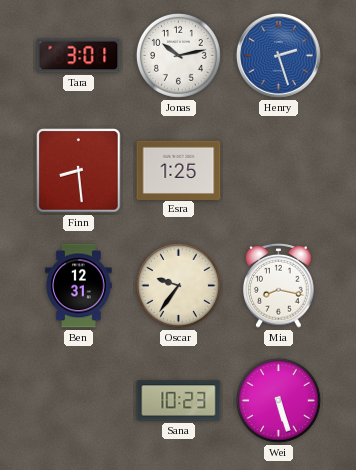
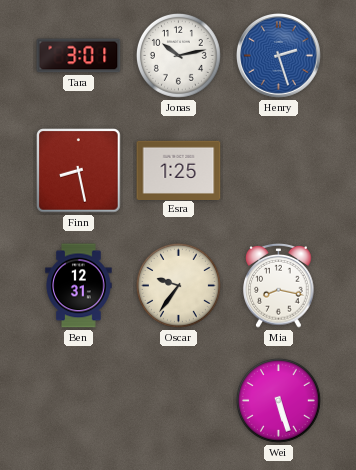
Finn: 8:29 -> 8:28
Sana: 10:23 -> none
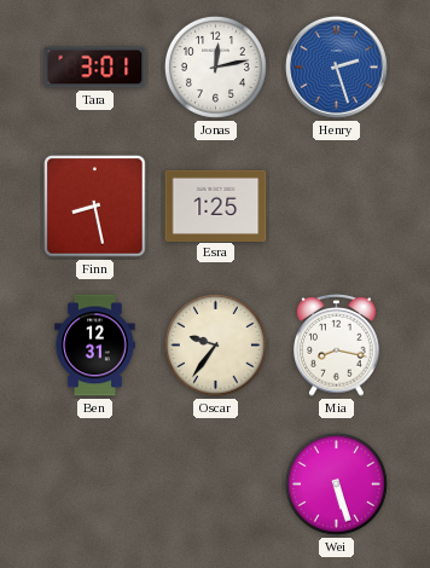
Jonas: 10:13 -> 12:13
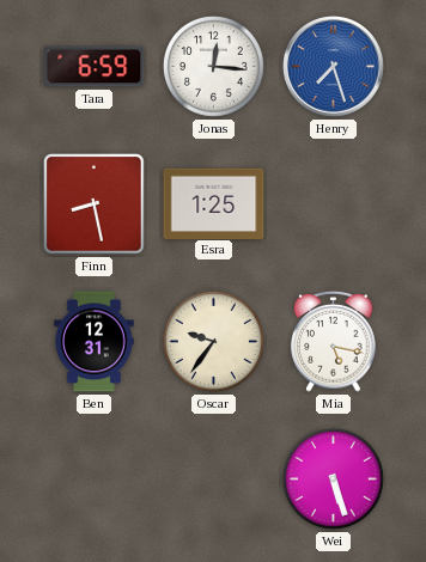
Tara: 3:01 -> 6:59
Jonas: 12:13 -> 12:16
Henry: 2:27 -> 7:27
Mia: 8:17 -> 5:17
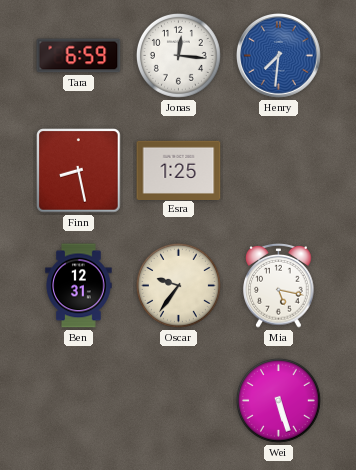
Henry: 7:27 -> 7:31
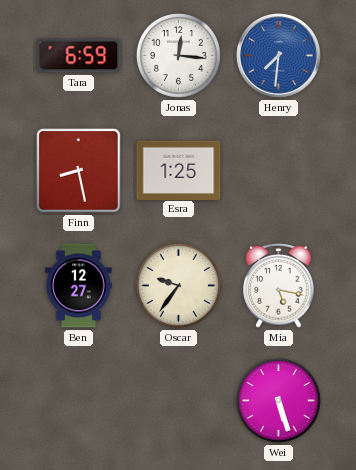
Ben: 12:31 -> 12:27
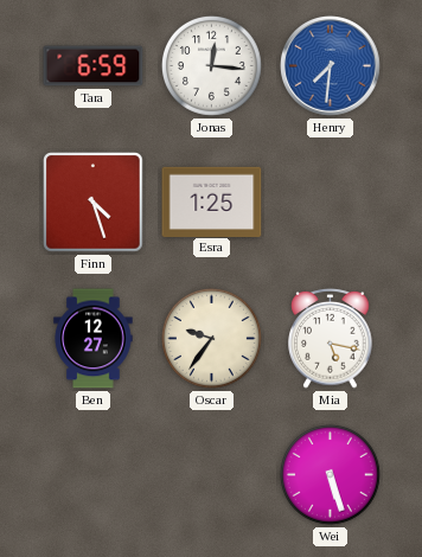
Finn: 8:28 -> 4:27
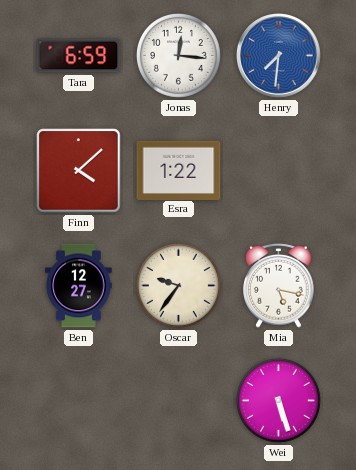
Finn: 4:27 -> 4:08
Esra: 1:25 -> 1:22
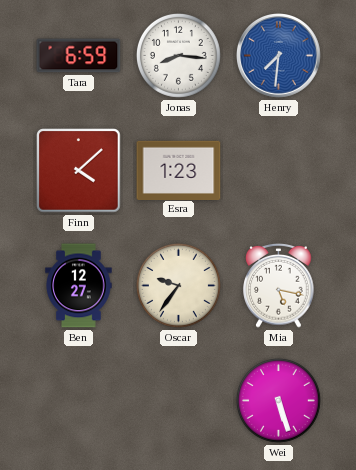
Jonas: 12:16 -> 8:16
Esra: 1:22 -> 1:23
